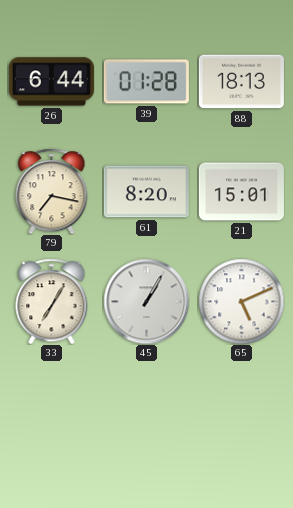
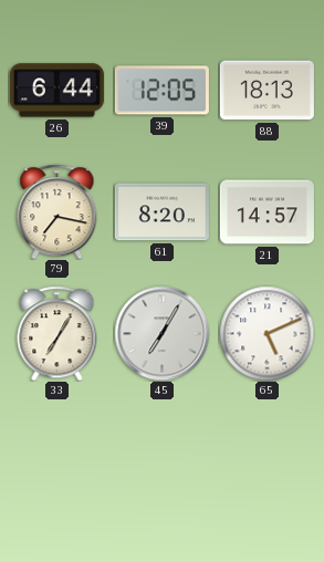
39: 01:28 -> 12:05
21: 15:01 -> 14:57
45: 1:05 -> 7:05
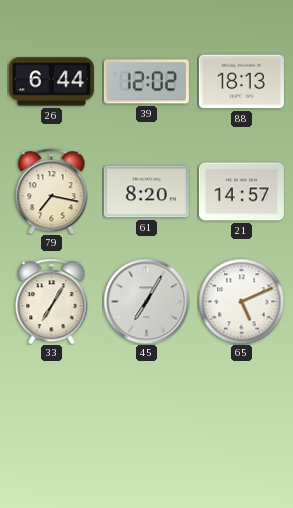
39: 12:05 -> 12:02
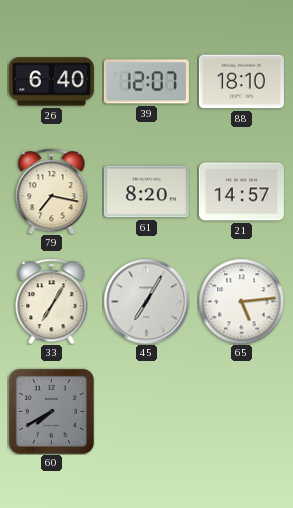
26: 6:44 -> 6:40
39: 12:02 -> 12:07
88: 18:13 -> 18:10
65: 5:11 -> 5:14
60: none -> 7:40
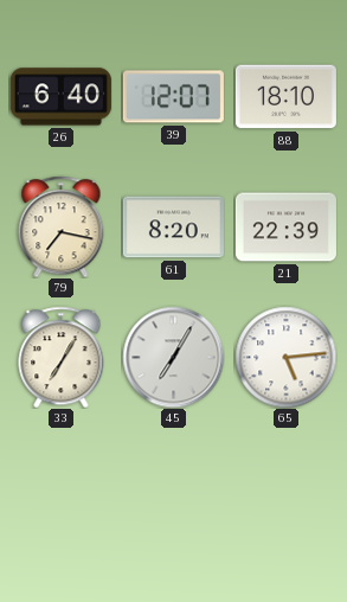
21: 14:57 -> 22:39
60: 7:40 -> none
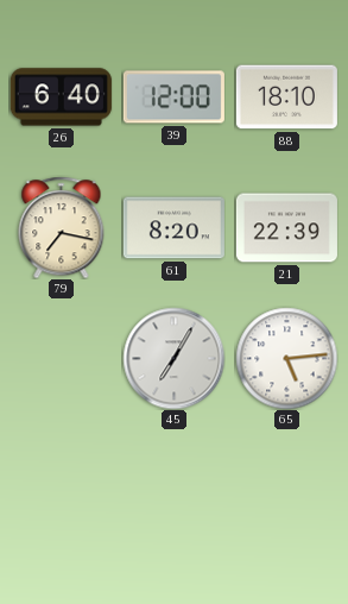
39: 12:07 -> 12:00
33: 7:05 -> none
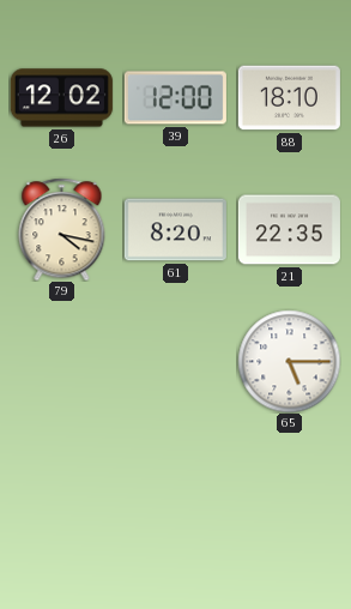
26: 6:40 -> 12:02
79: 7:17 -> 4:17
21: 22:39 -> 22:35
45: 7:05 -> none
65: 5:14 -> 5:15
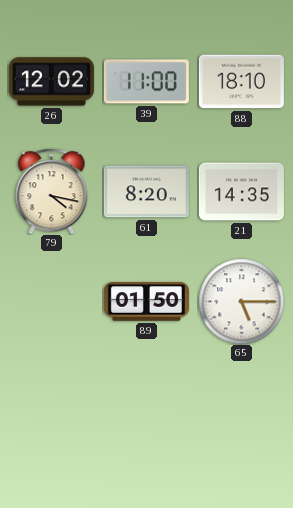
39: 12:00 -> 11:00
21: 22:35 -> 14:35
89: none -> 01:50
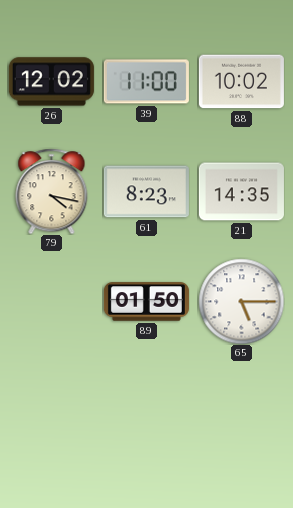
88: 18:10 -> 10:02
61: 8:20 -> 8:23
